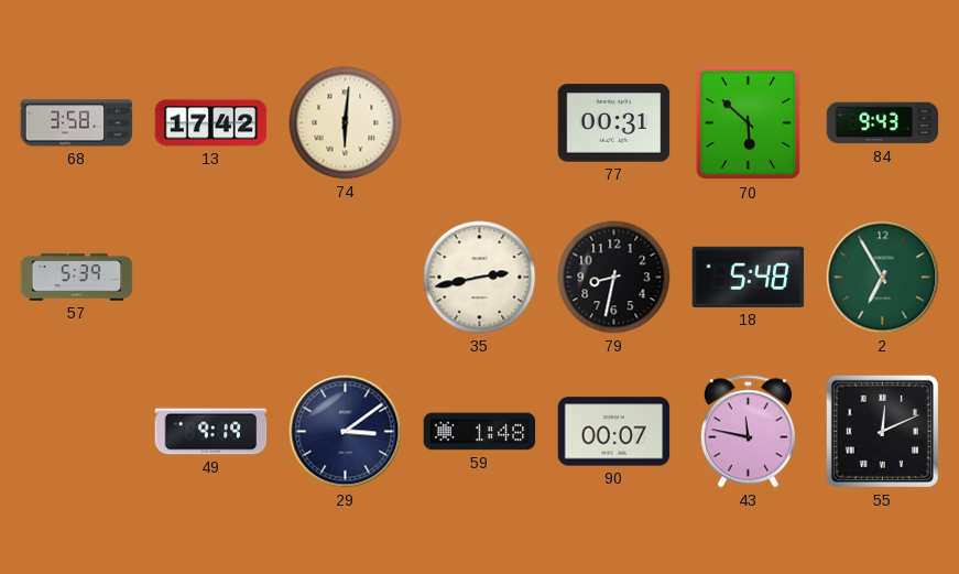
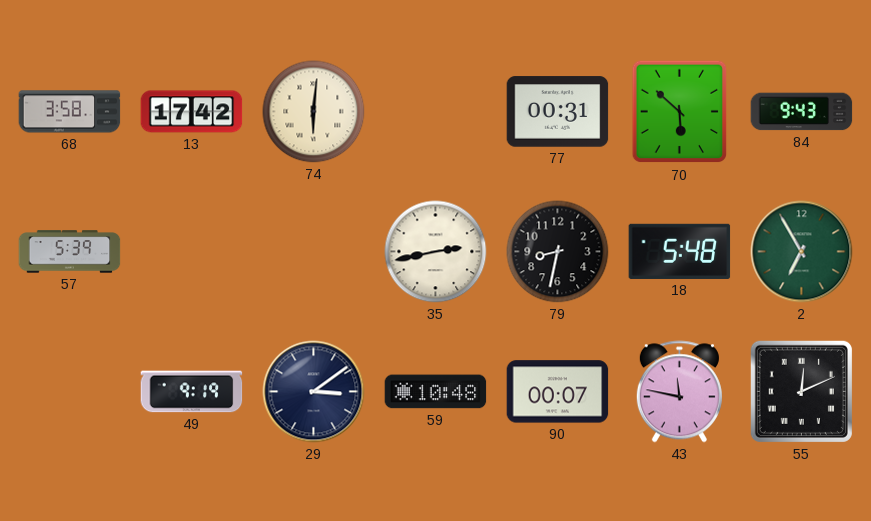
59: 1:48 -> 10:48
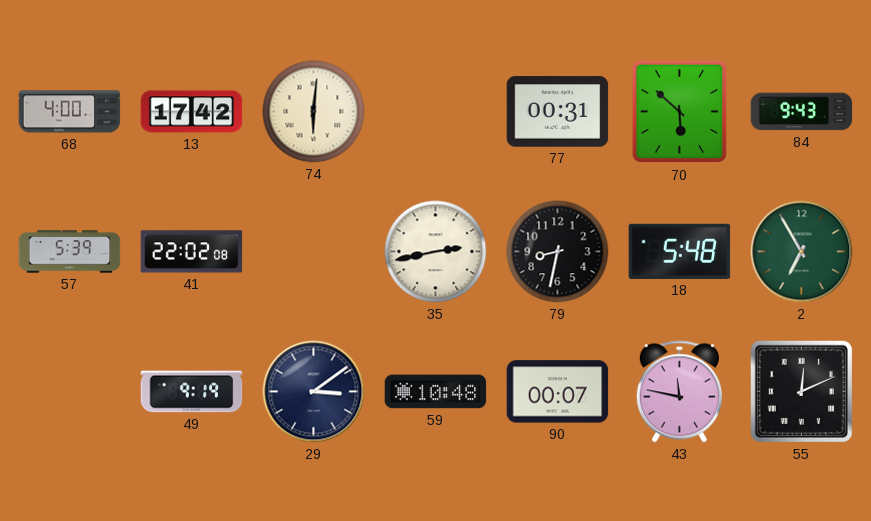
68: 3:58 -> 4:00
41: none -> 22:02
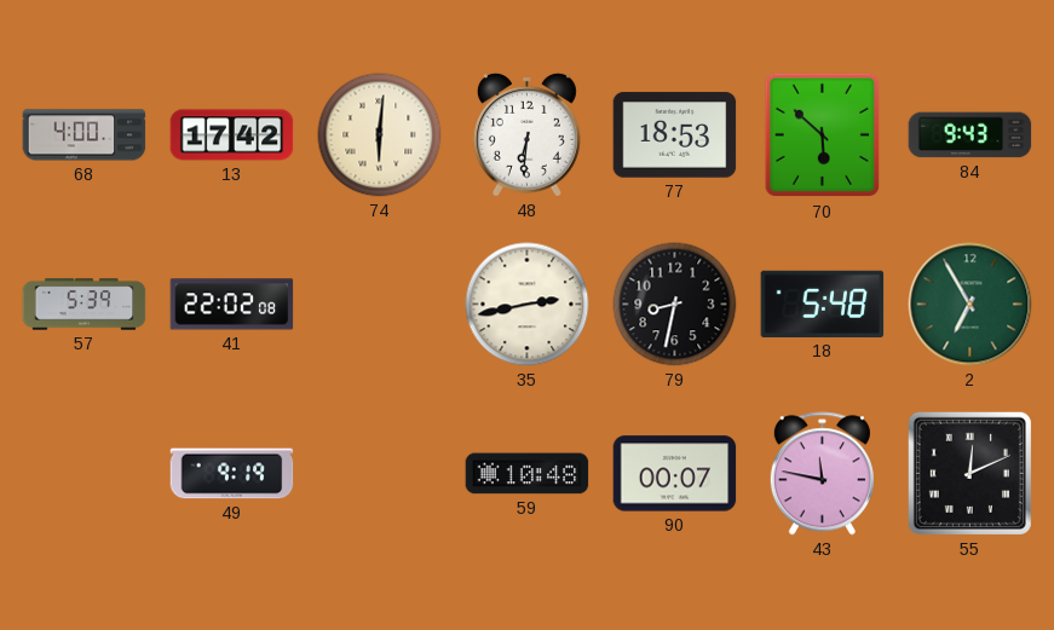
48: none -> 6:31
77: 00:31 -> 18:53
29: 3:09 -> none
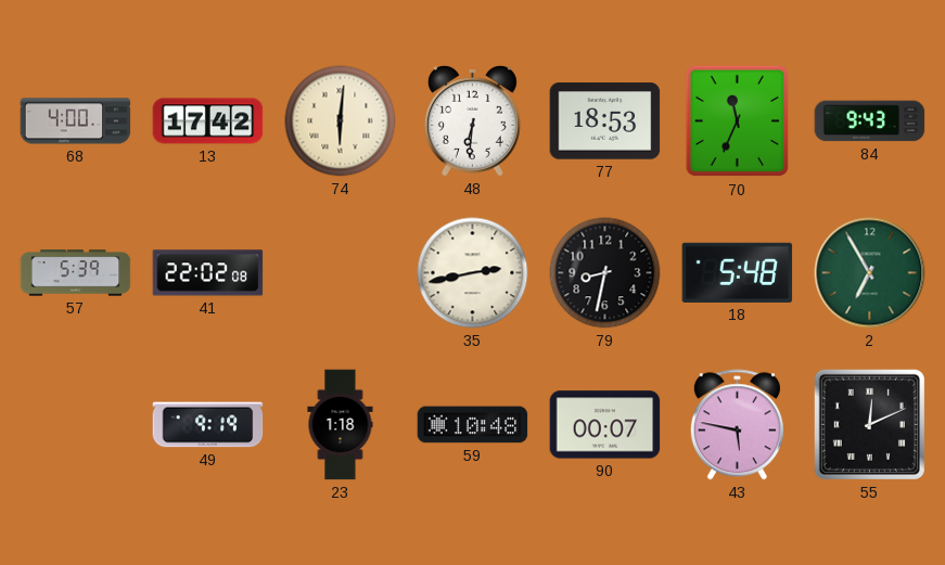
70: 5:52 -> 11:34
23: none -> 1:18
43: 11:47 -> 5:47
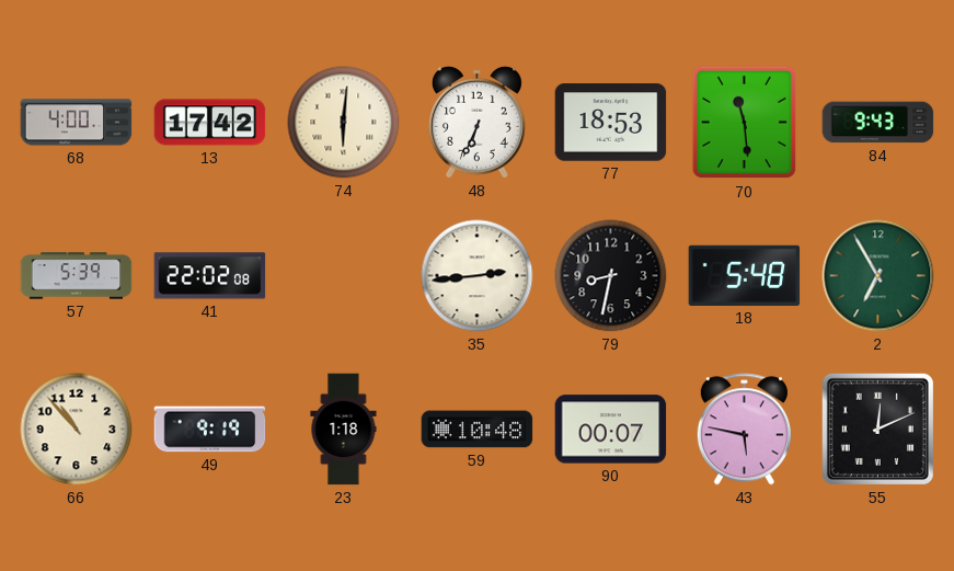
48: 6:31 -> 6:34
70: 11:34 -> 11:29
35: 2:43 -> 2:44
66: none -> 10:53
